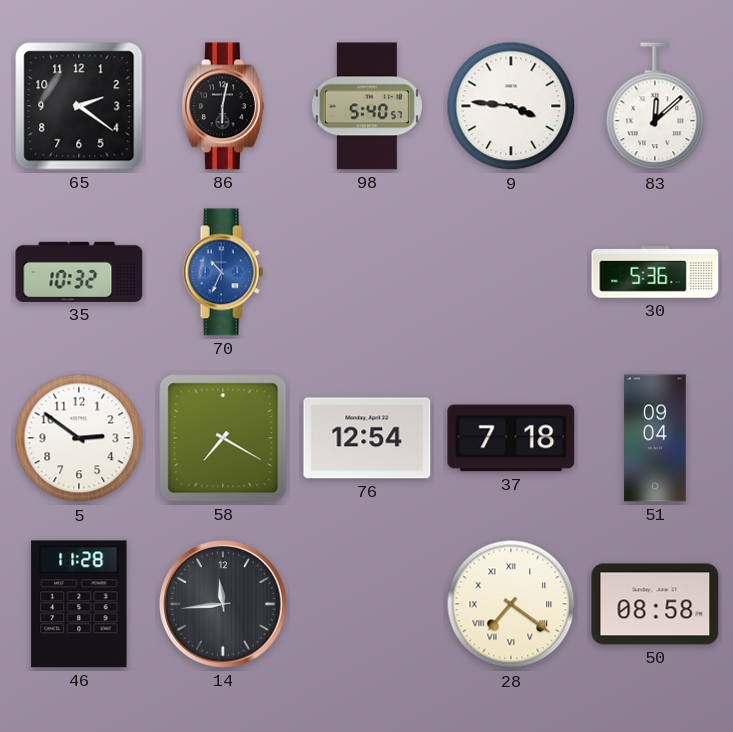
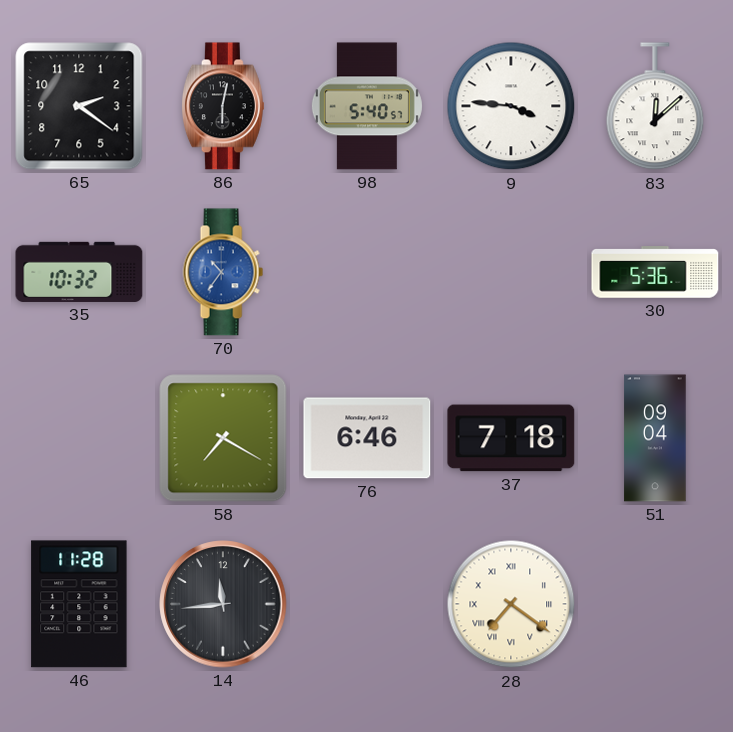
70: 10:34 -> 10:36
5: 2:51 -> none
76: 12:54 -> 6:46
50: 08:58 -> none
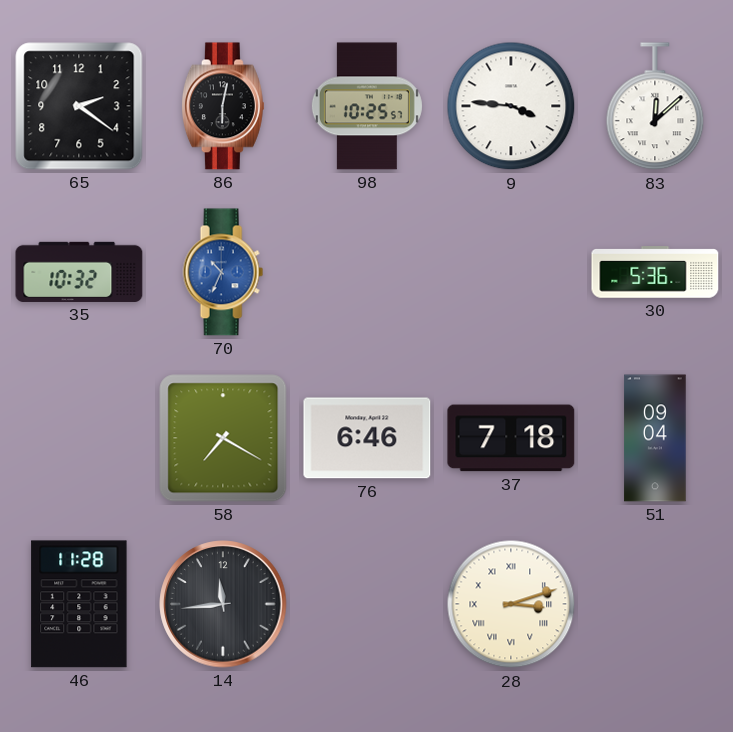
98: 5:40 -> 10:25
70: 10:36 -> 10:34
28: 7:21 -> 3:12
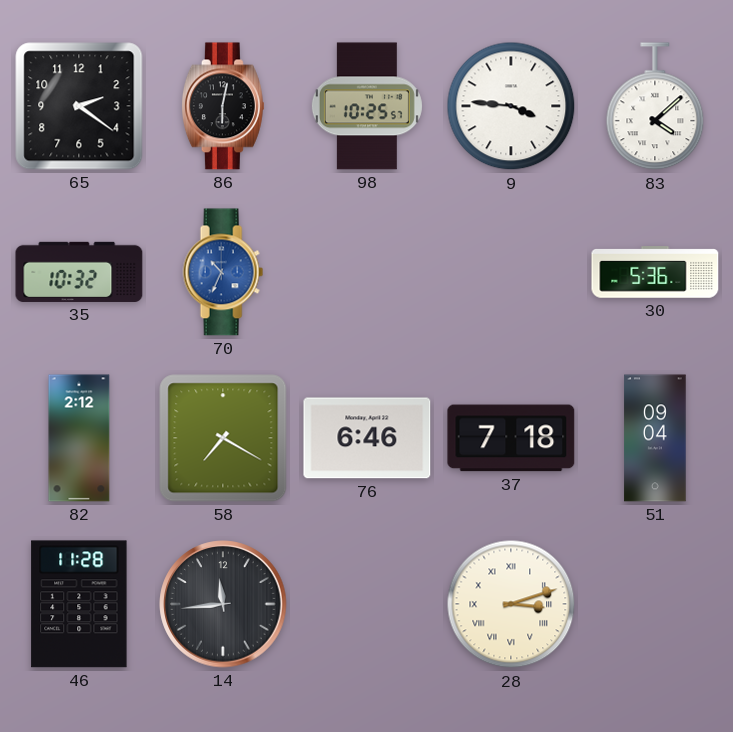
83: 12:08 -> 4:08
82: none -> 2:12
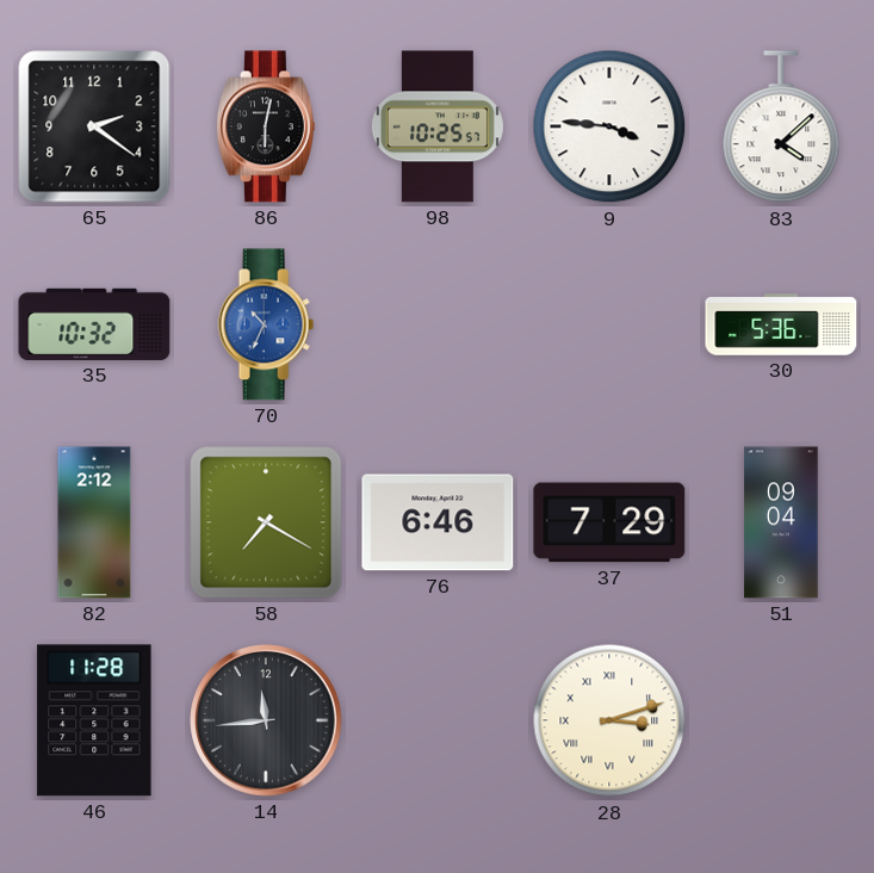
37: 7:18 -> 7:29
